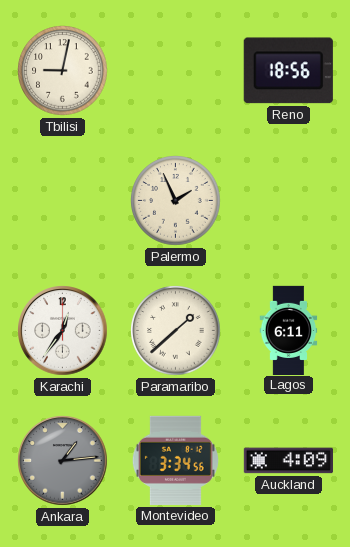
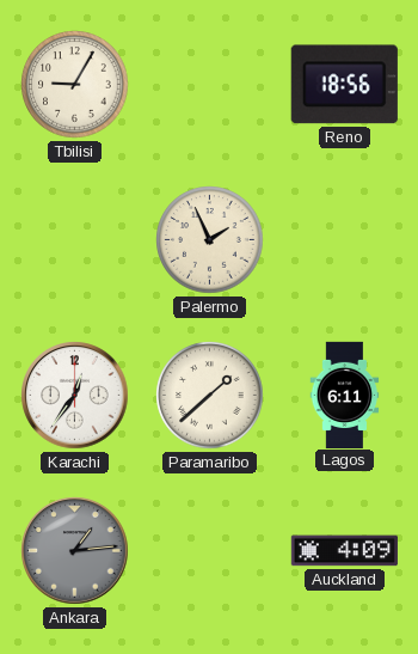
Tbilisi: 9:02 -> 9:05
Montevideo: 3:34 -> none
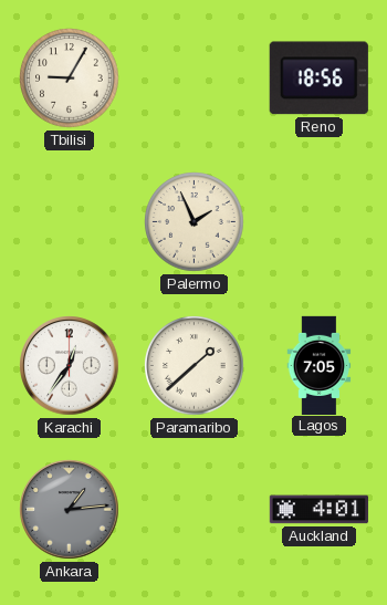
Lagos: 6:11 -> 7:05
Auckland: 4:09 -> 4:01
